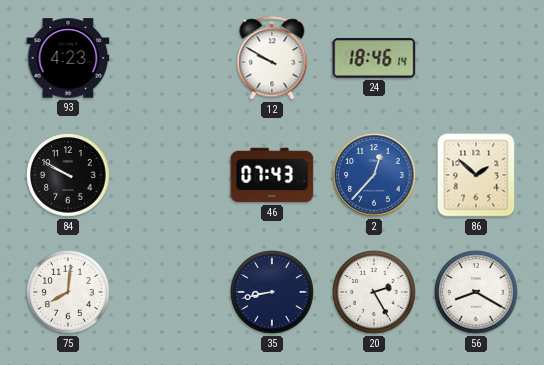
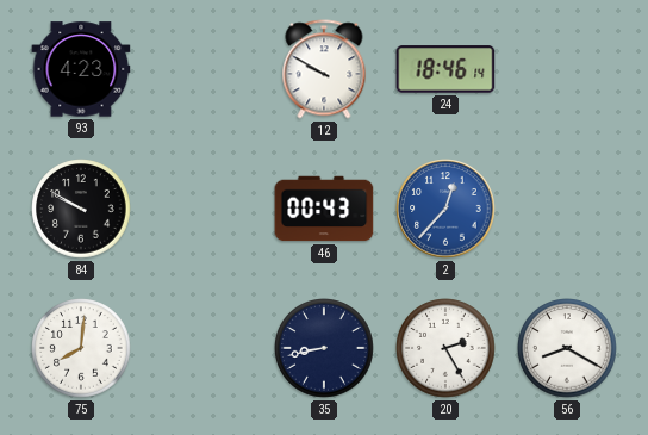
46: 07:43 -> 00:43
86: 1:52 -> none
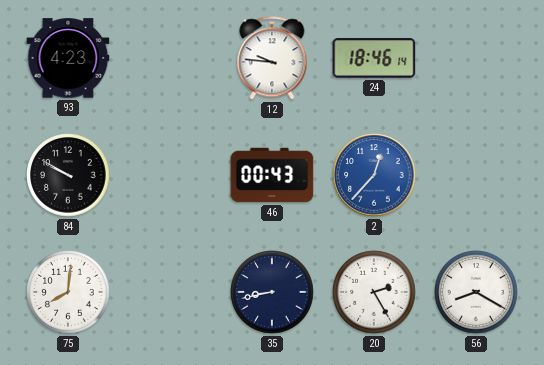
12: 9:50 -> 9:46
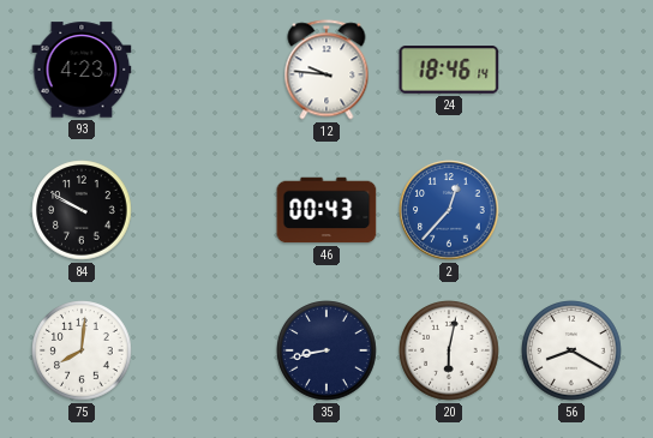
20: 2:25 -> 6:02
